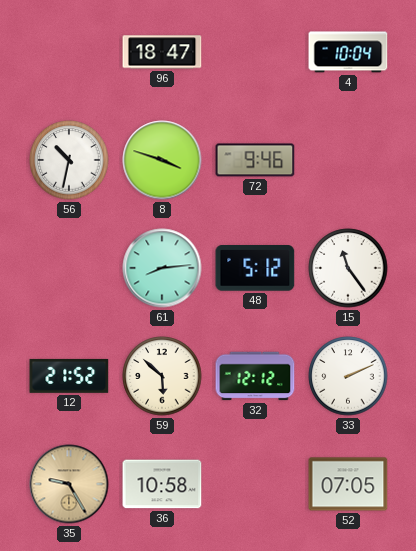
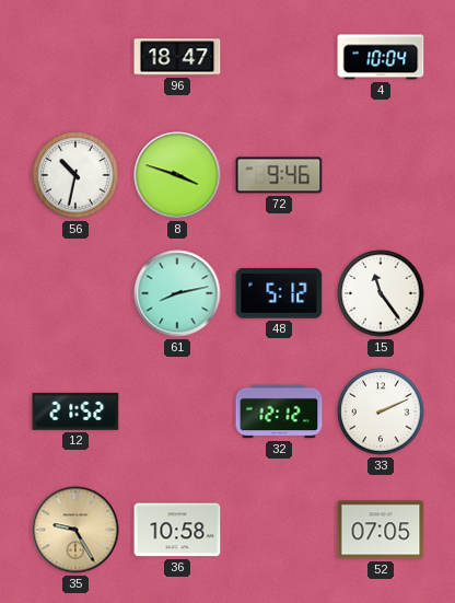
61: 8:14 -> 8:13
59: 5:52 -> none
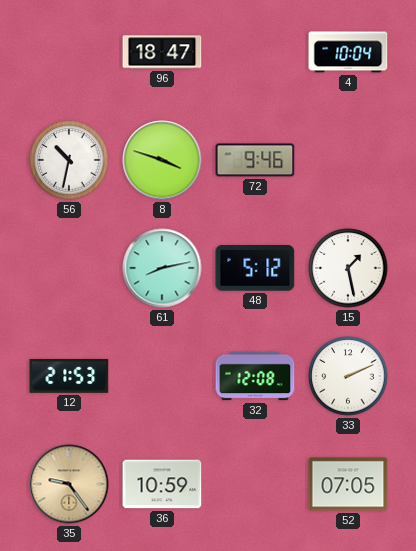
15: 11:24 -> 1:28
12: 21:52 -> 21:53
32: 12:12 -> 12:08
35: 9:25 -> 9:24
36: 10:58 -> 10:59
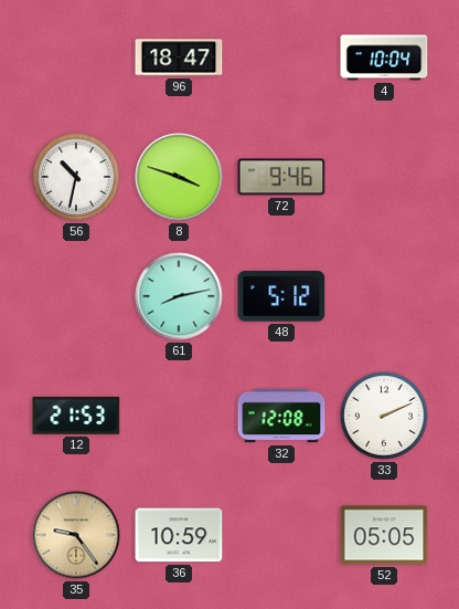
15: 1:28 -> none
52: 07:05 -> 05:05
